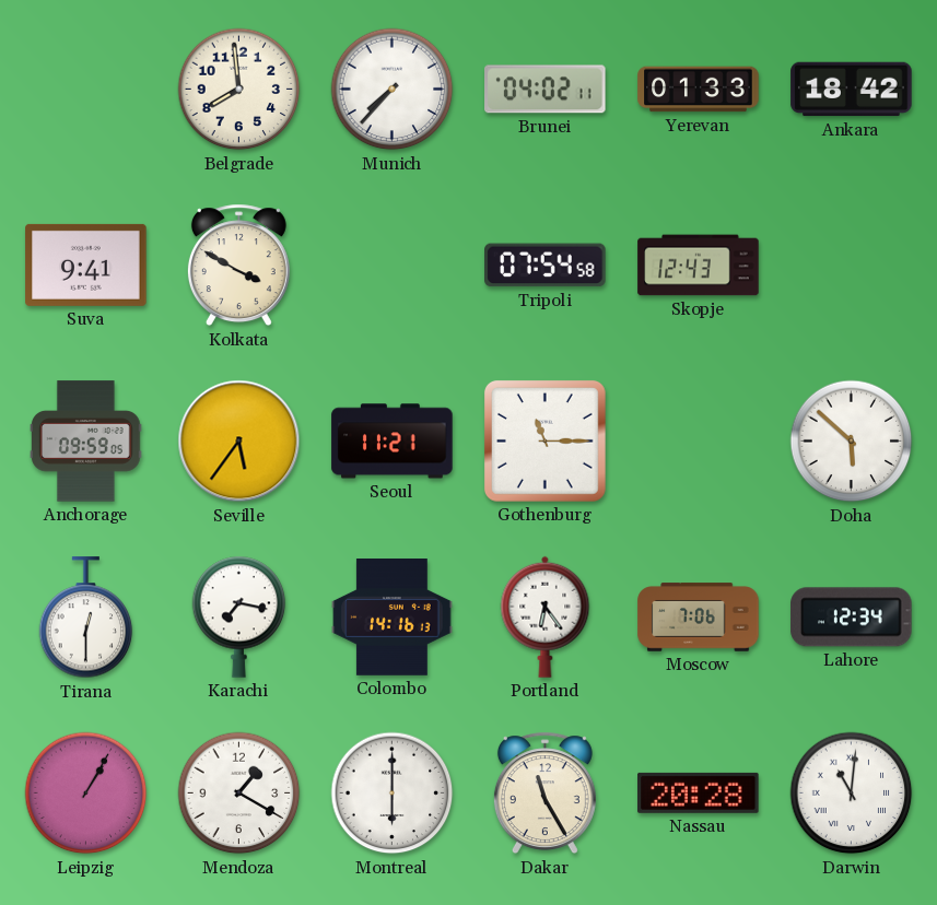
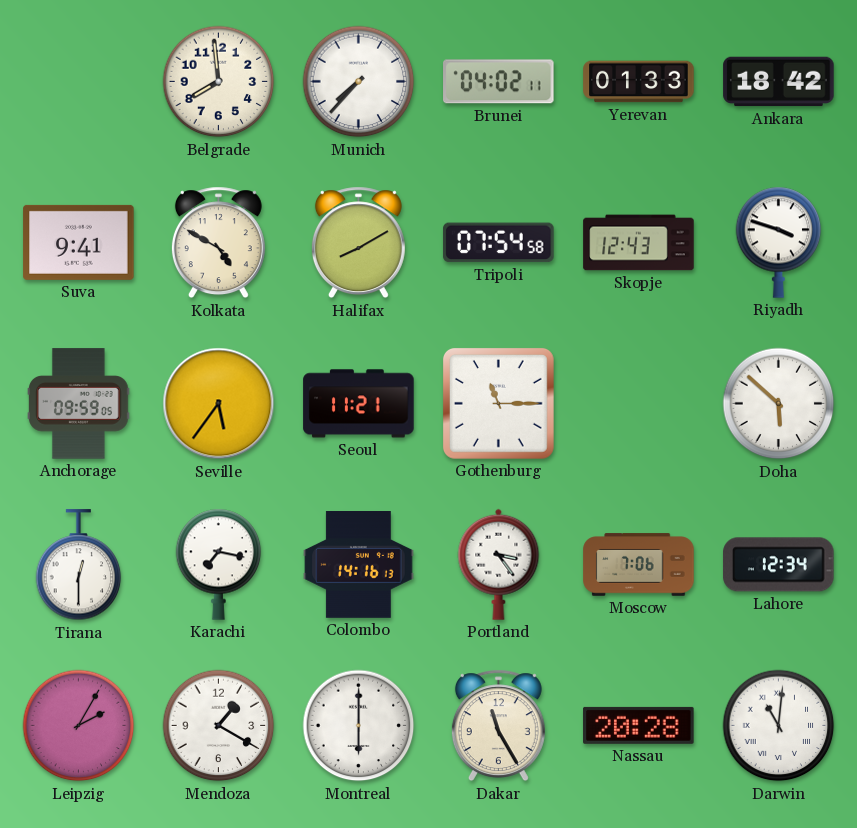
Kolkata: 3:50 -> 4:50
Halifax: none -> 8:10
Riyadh: none -> 3:48
Portland: 6:24 -> 3:24
Leipzig: 1:05 -> 2:05
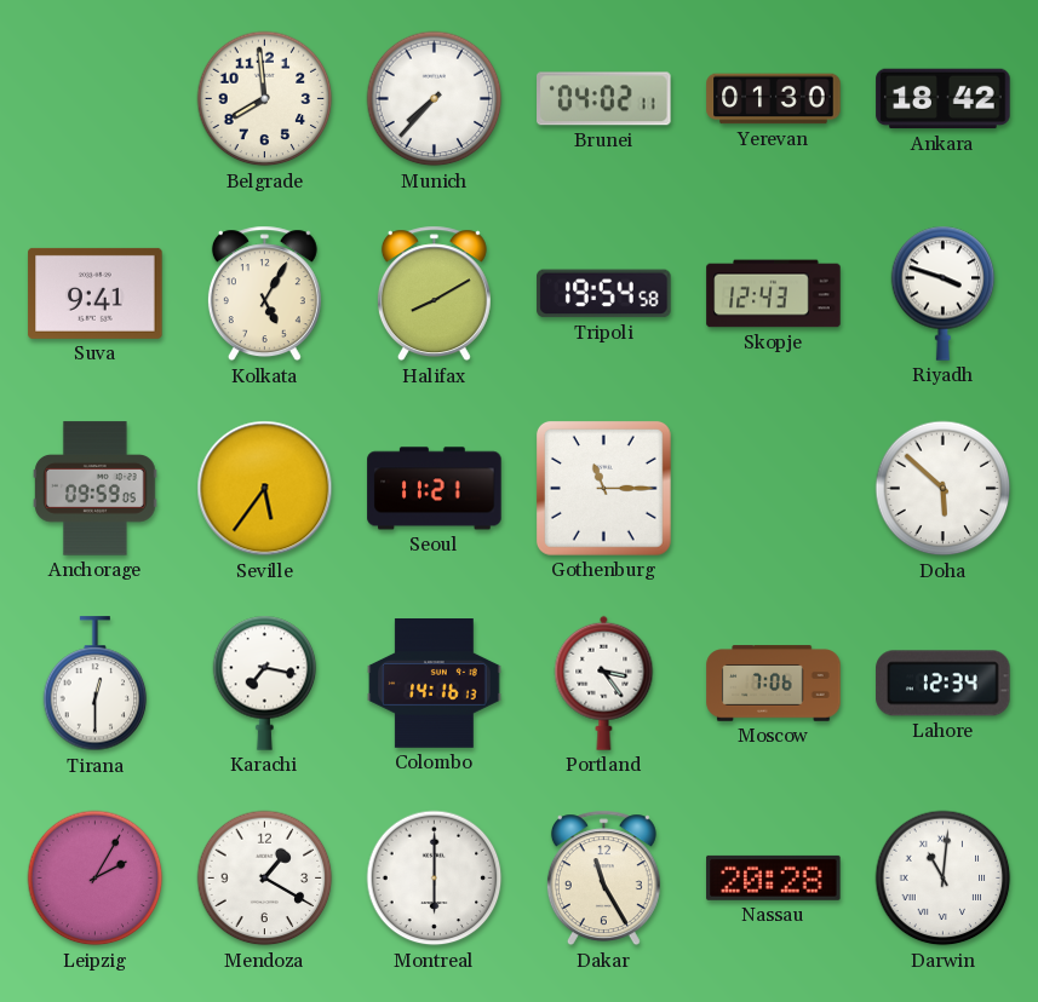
Yerevan: 01:33 -> 01:30
Kolkata: 4:50 -> 5:05
Tripoli: 07:54 -> 19:54
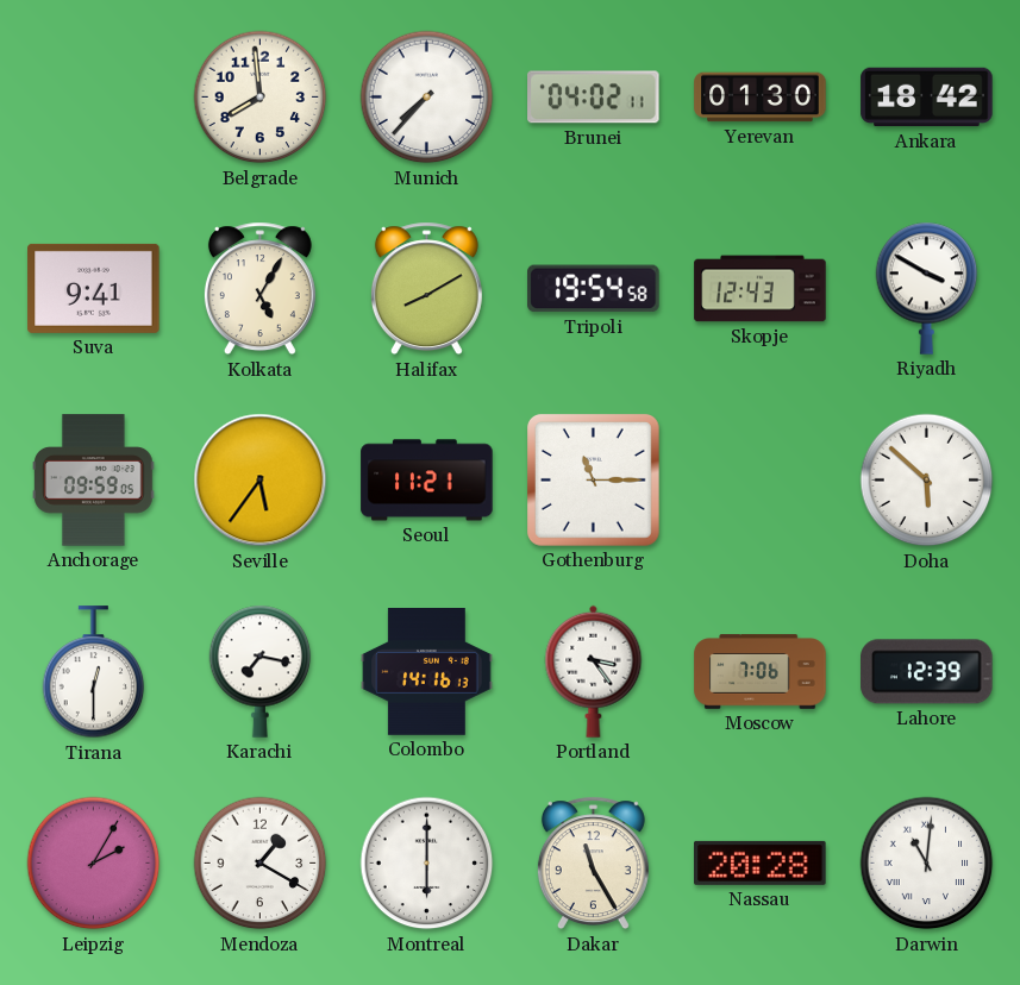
Riyadh: 3:48 -> 3:50
Lahore: 12:34 -> 12:39
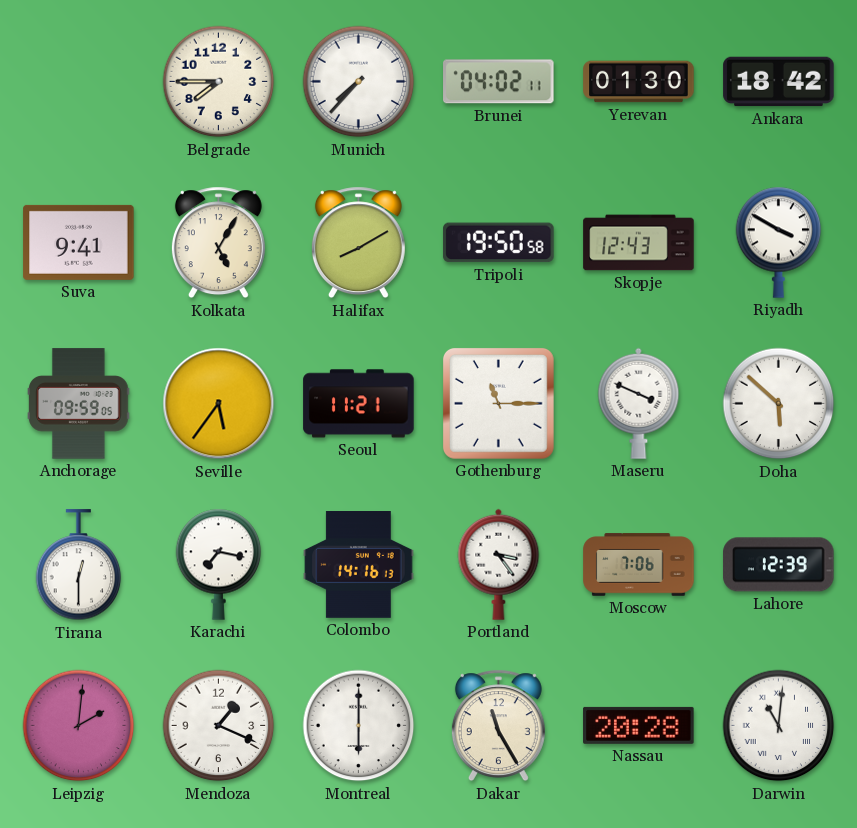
Belgrade: 7:59 -> 7:45
Tripoli: 19:54 -> 19:50
Maseru: none -> 3:49
Leipzig: 2:05 -> 2:01
Mendoza: 1:20 -> 1:19
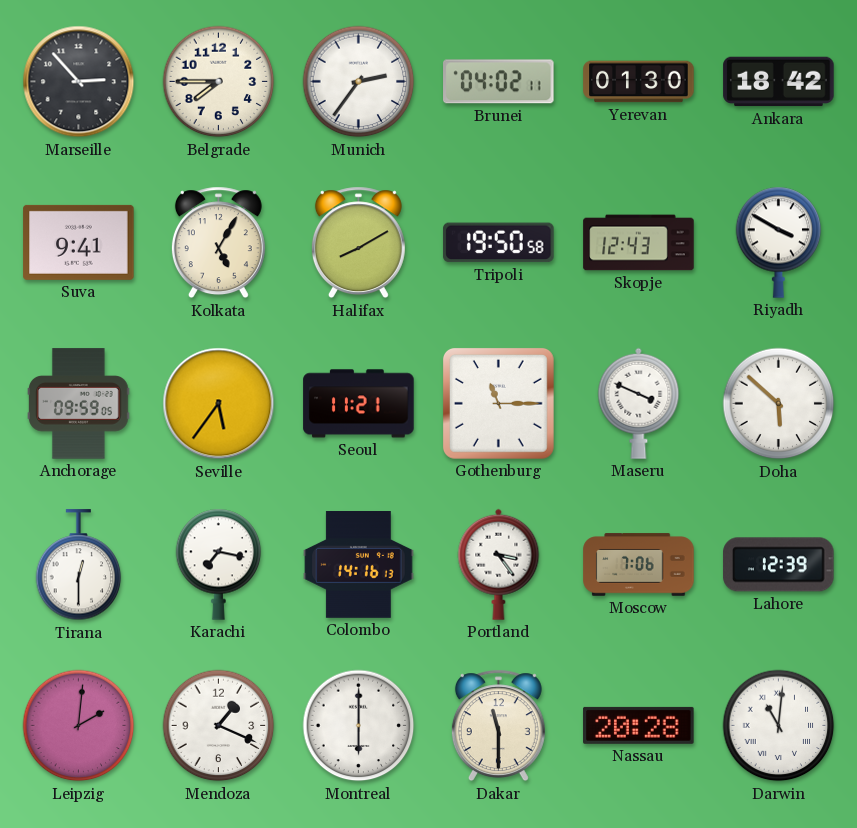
Marseille: none -> 2:53
Munich: 7:37 -> 2:36
Dakar: 11:25 -> 11:30
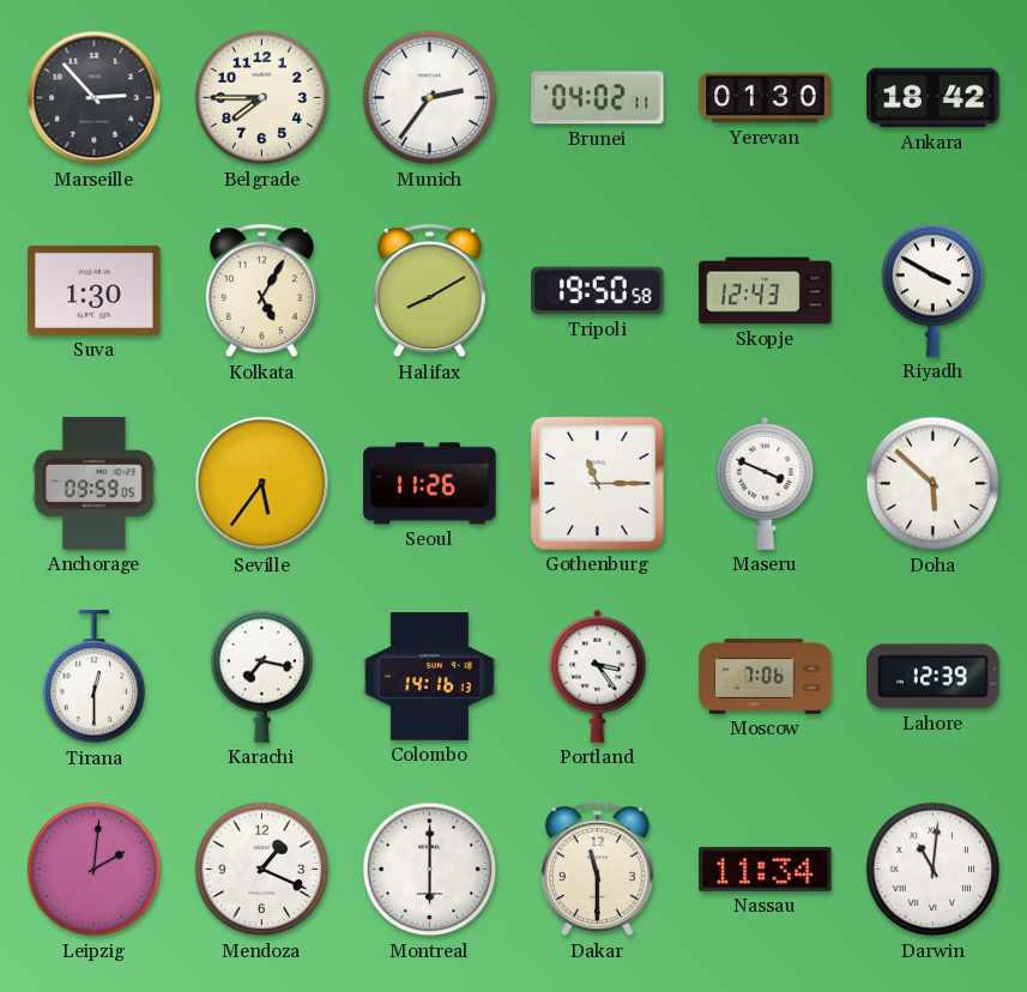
Suva: 9:41 -> 1:30
Seoul: 11:21 -> 11:26
Nassau: 20:28 -> 11:34
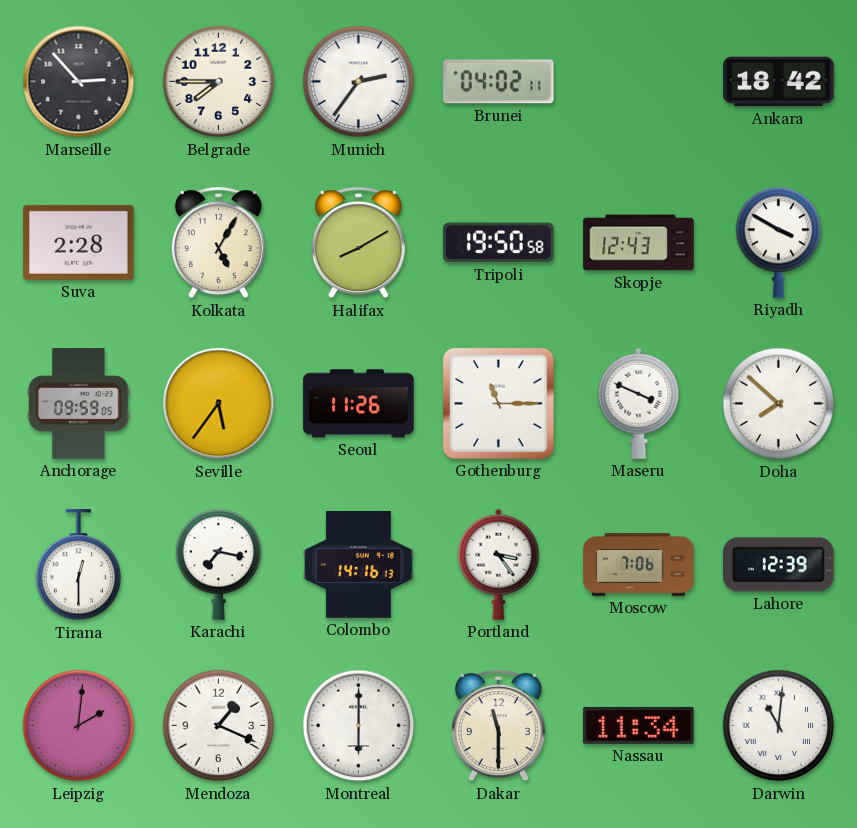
Yerevan: 01:30 -> none
Suva: 1:30 -> 2:28
Doha: 5:52 -> 7:52
